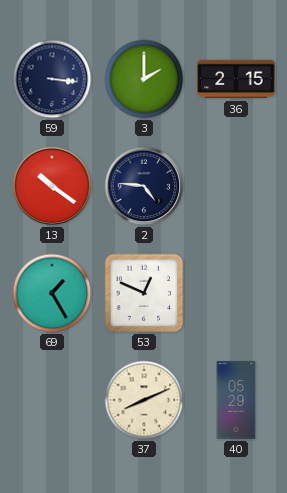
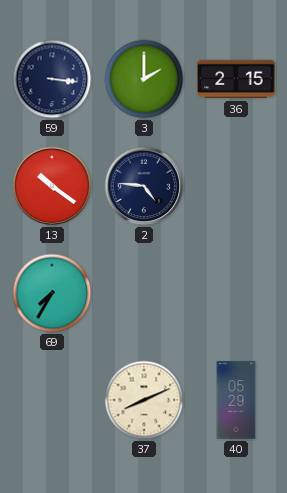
69: 1:25 -> 7:35
53: 12:49 -> none
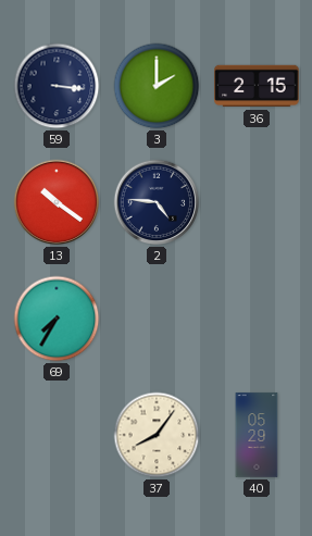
37: 8:11 -> 8:06
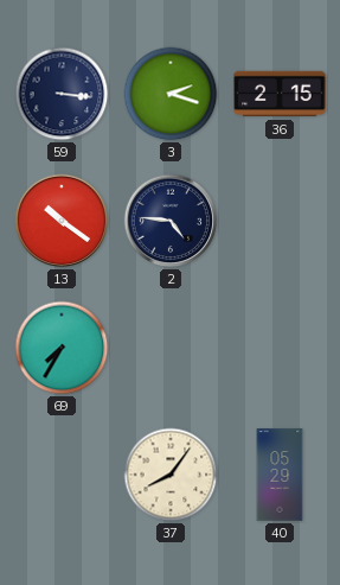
3: 2:00 -> 2:18
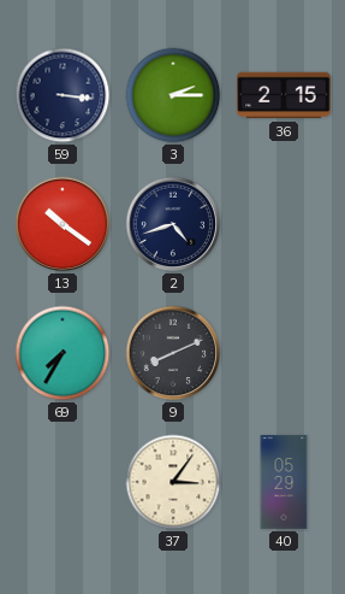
3: 2:18 -> 2:15
2: 4:46 -> 4:42
9: none -> 8:11
37: 8:06 -> 3:06
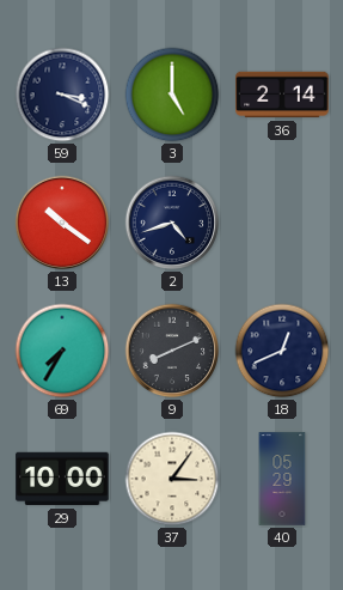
59: 3:16 -> 3:19
3: 2:15 -> 5:00
36: 2:15 -> 2:14
18: none -> 12:41
29: none -> 10:00
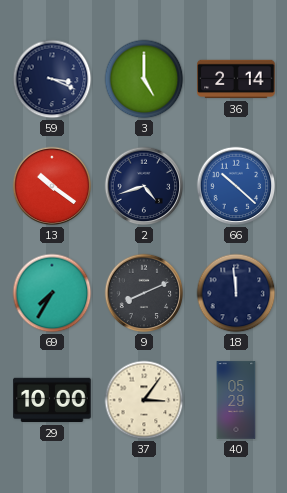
66: none -> 10:22
18: 12:41 -> 11:59
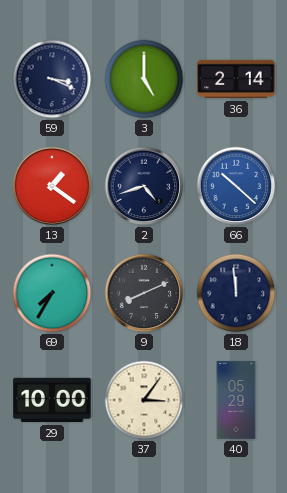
13: 10:21 -> 1:21
